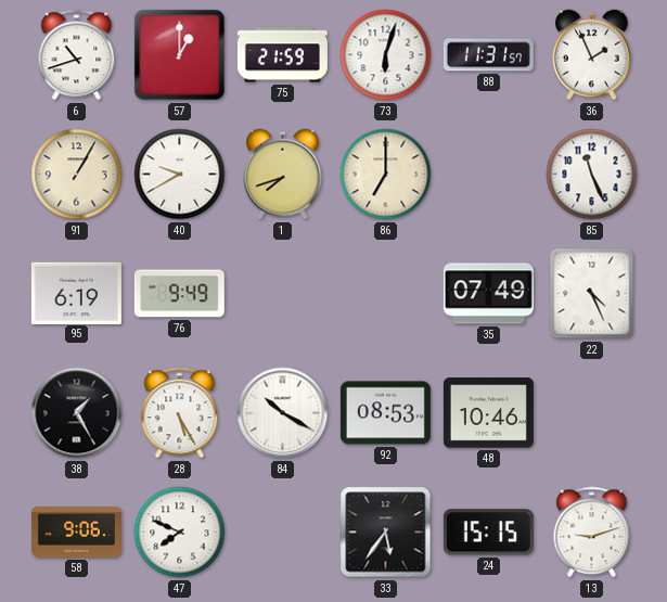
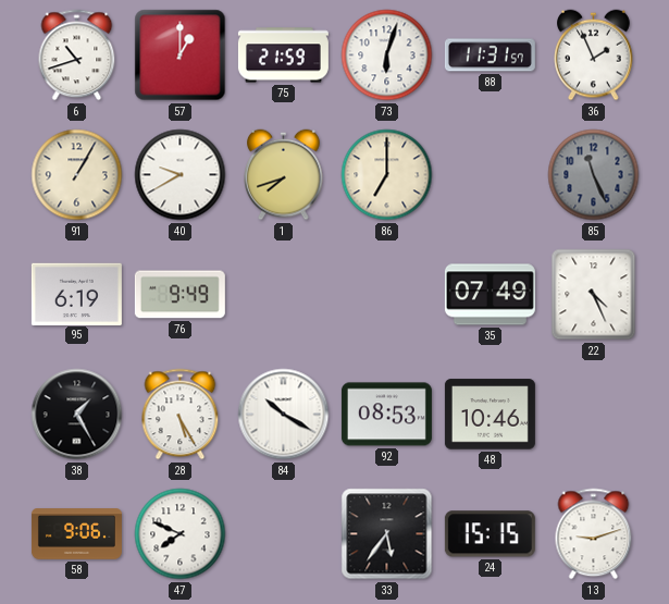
85 dial: white -> grey
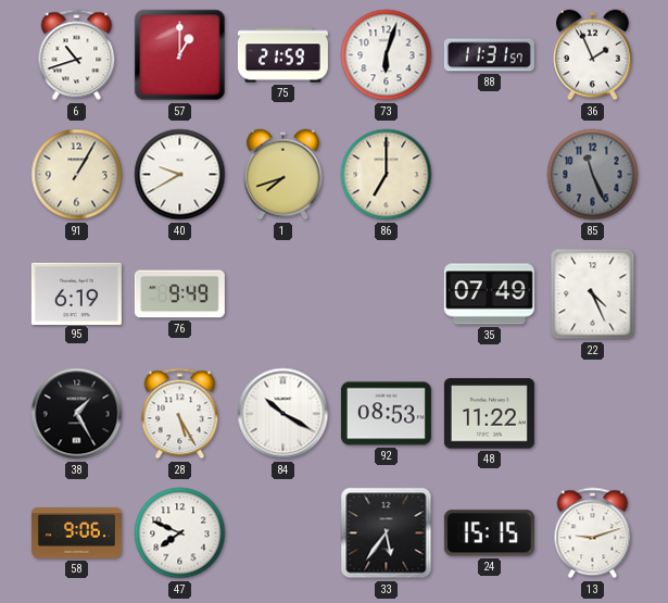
48: 10:46 -> 11:22
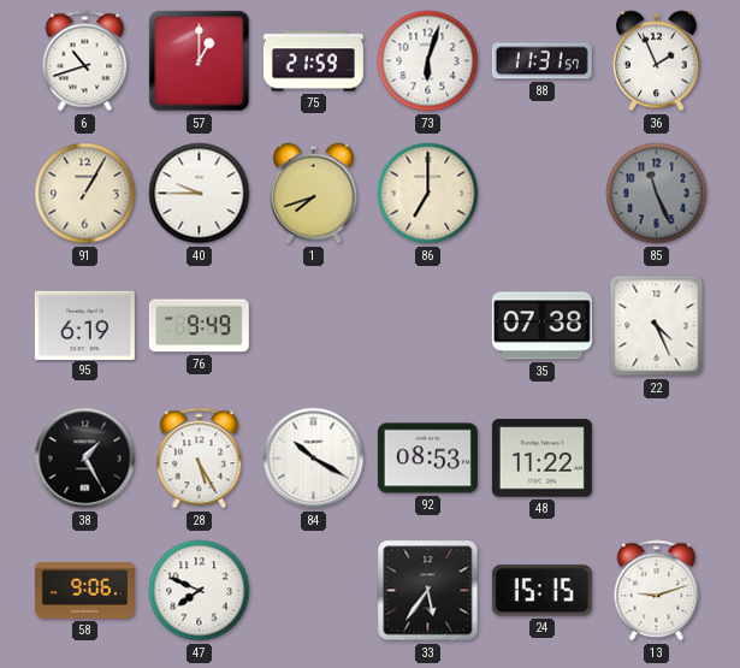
40: 9:40 -> 9:45
35: 07:49 -> 07:38
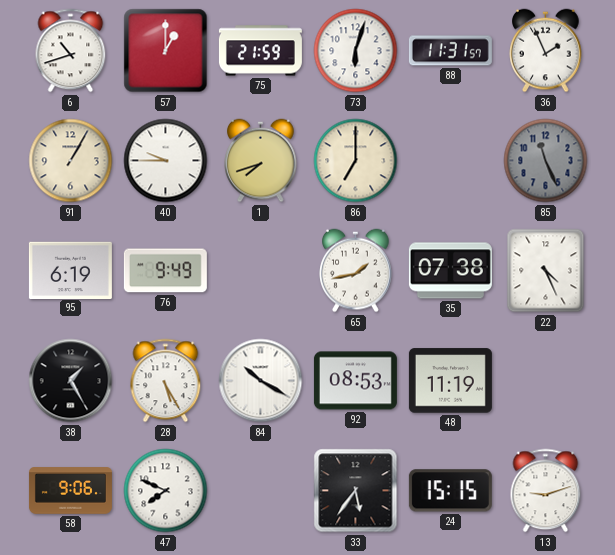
65: none -> 1:43
48: 11:22 -> 11:19
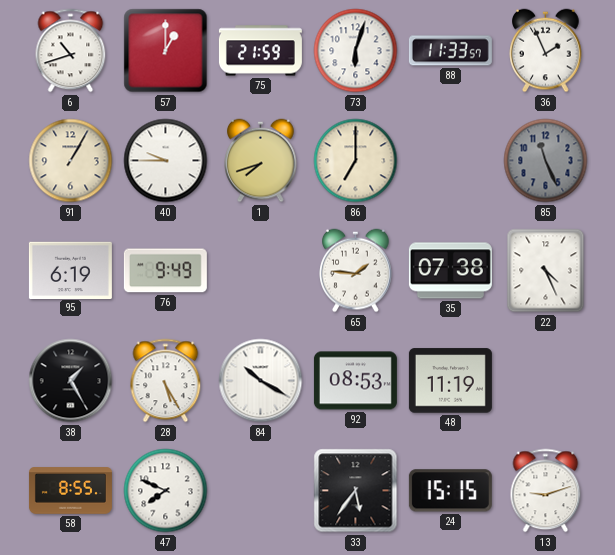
88: 11:31 -> 11:33
65: 1:43 -> 1:46
58: 9:06 -> 8:55
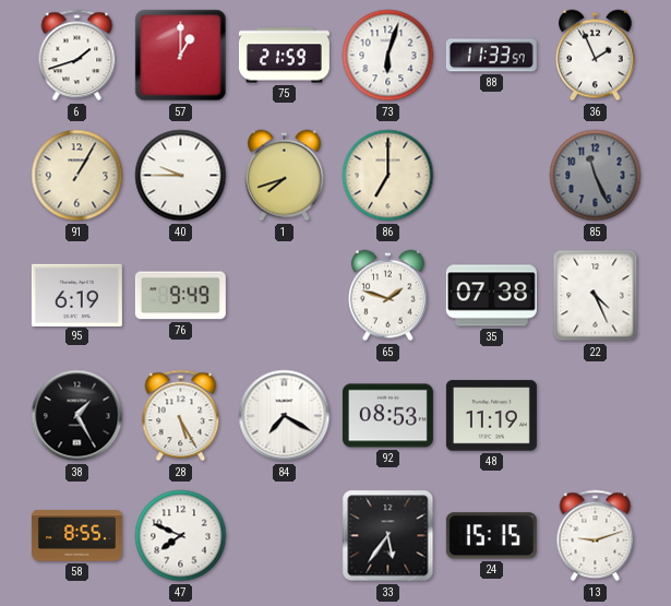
6: 10:42 -> 1:42
65: 1:46 -> 1:48
84: 10:20 -> 7:20
